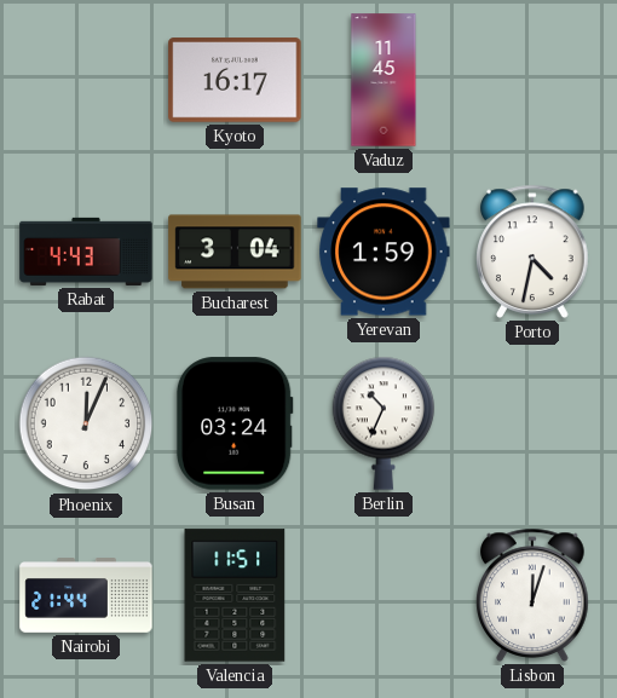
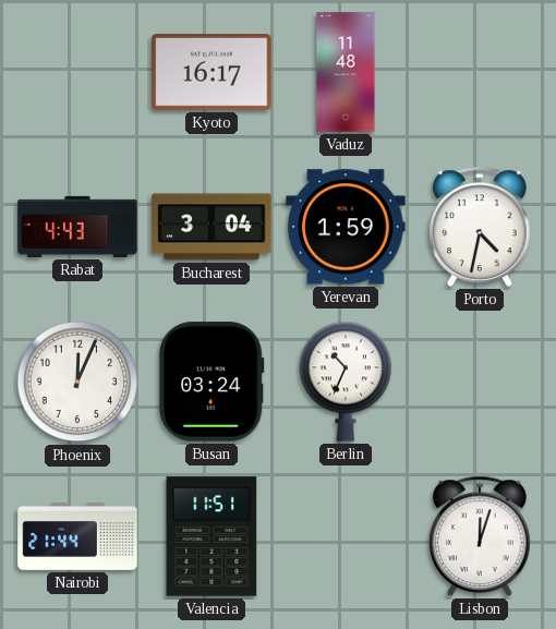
Vaduz: 11:45 -> 11:48
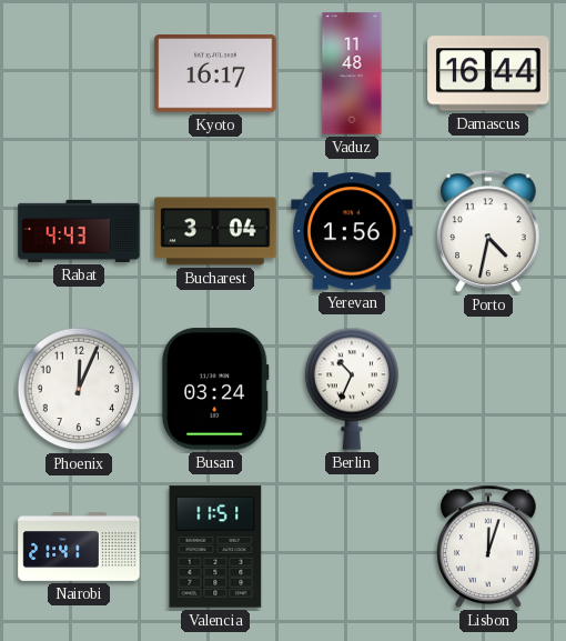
Damascus: none -> 16:44
Yerevan: 1:59 -> 1:56
Nairobi: 21:44 -> 21:41
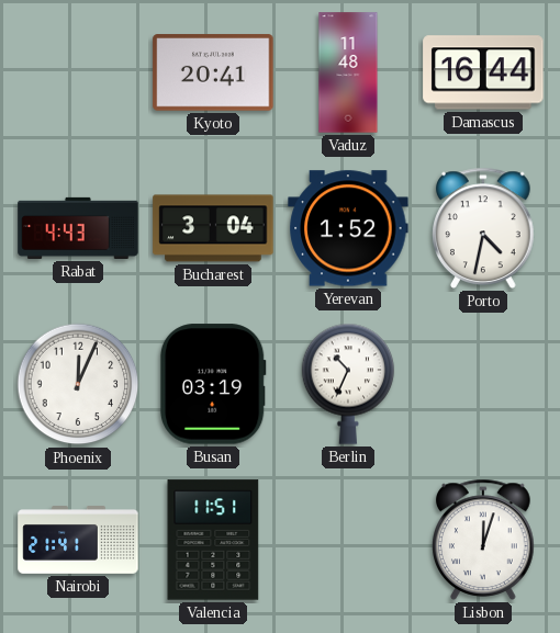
Kyoto: 16:17 -> 20:41
Yerevan: 1:56 -> 1:52
Busan: 03:24 -> 03:19
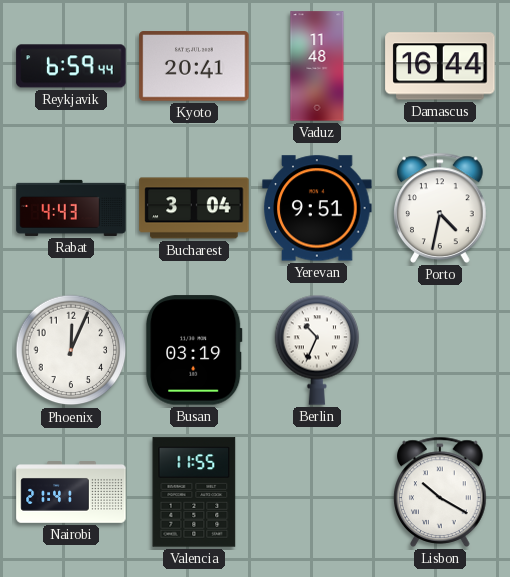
Reykjavik: none -> 6:59
Yerevan: 1:52 -> 9:51
Valencia: 11:51 -> 11:55
Lisbon: 12:03 -> 10:20
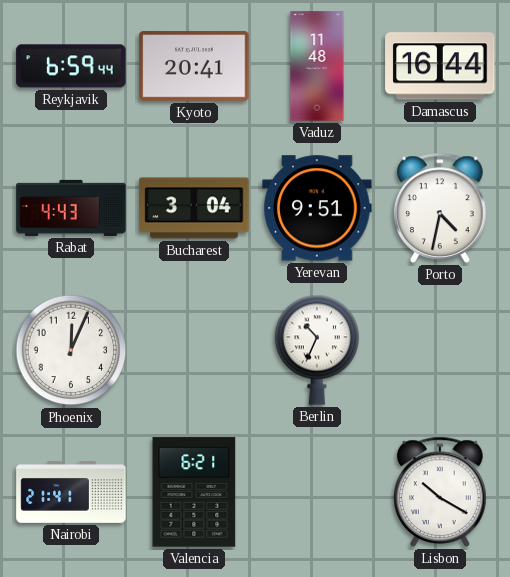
Busan: 03:19 -> none
Valencia: 11:55 -> 6:21
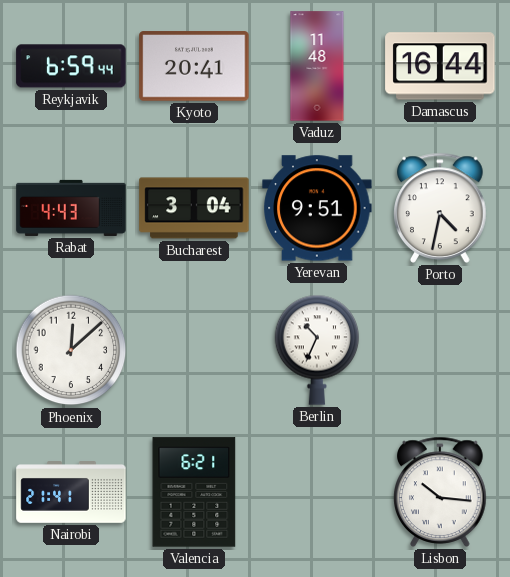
Phoenix: 12:04 -> 12:08
Lisbon: 10:20 -> 10:16
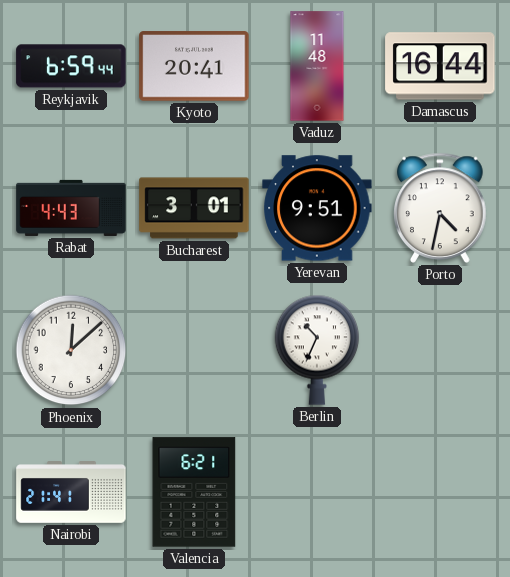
Bucharest: 3:04 -> 3:01
Lisbon: 10:16 -> none
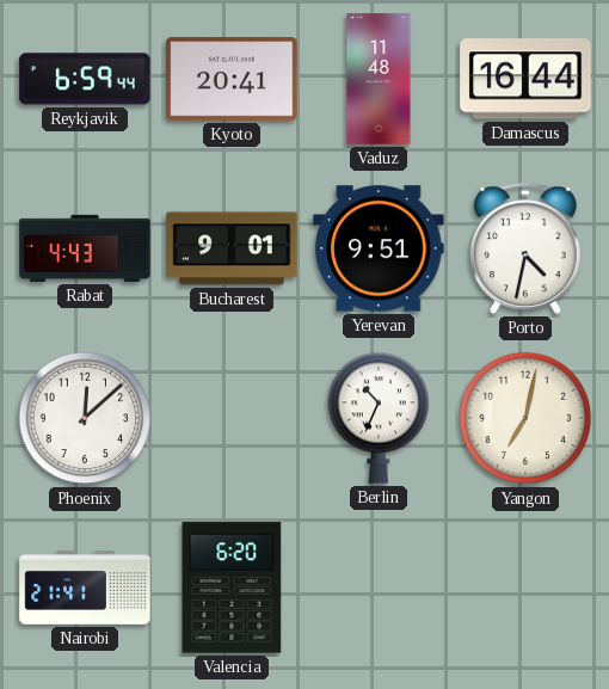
Bucharest: 3:01 -> 9:01
Yangon: none -> 7:02
Valencia: 6:21 -> 6:20
